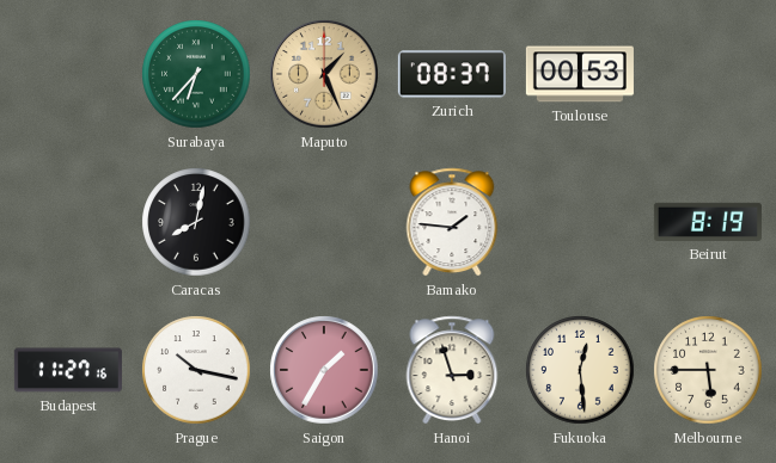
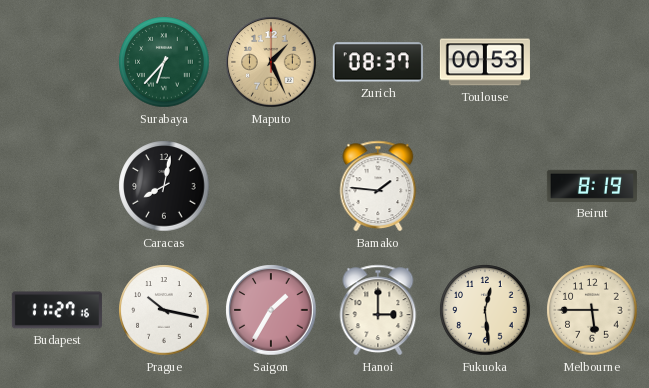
Hanoi: 2:57 -> 3:00
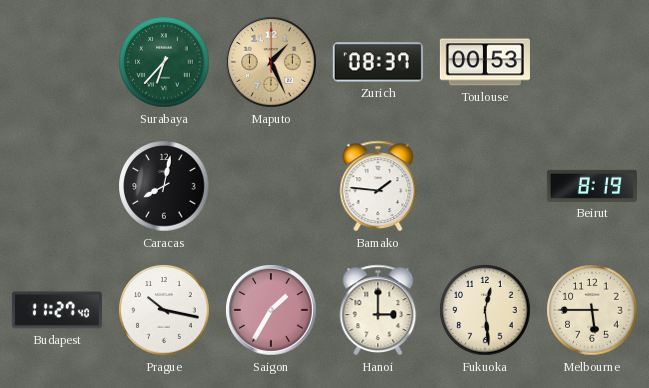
Budapest: 11:27:16 -> 11:27:40
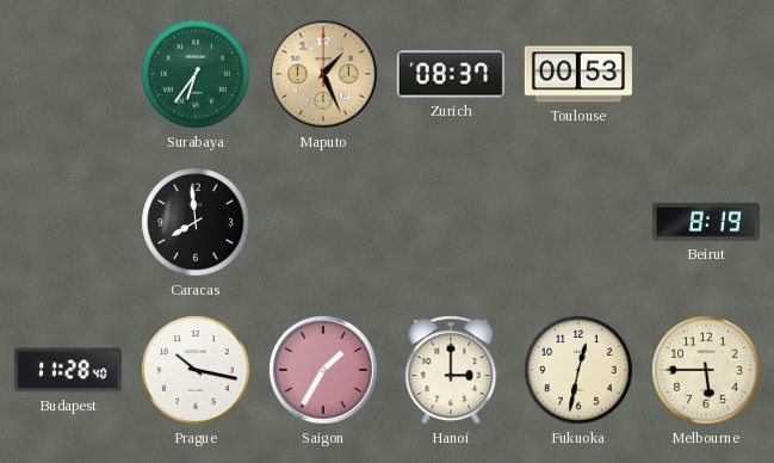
Surabaya: 6:37 -> 6:36
Caracas: 8:02 -> 7:59
Bamako: 1:46 -> none
Budapest: 11:27 -> 11:28
Fukuoka: 12:29 -> 12:32
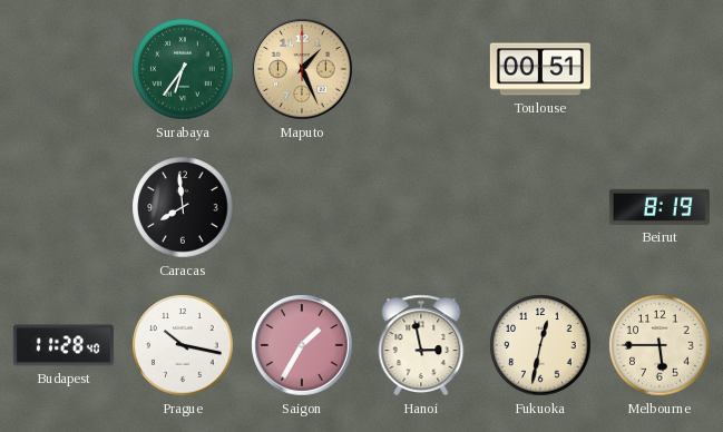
Zurich: 08:37 -> none
Toulouse: 00:53 -> 00:51
Hanoi: 3:00 -> 2:58
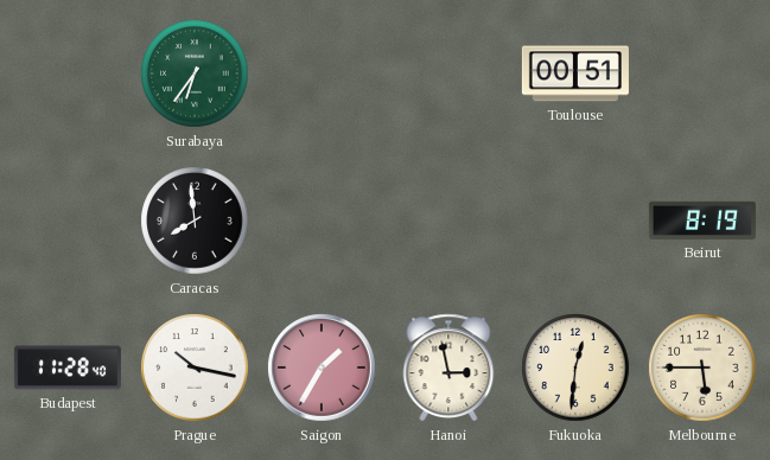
Maputo: 1:26 -> none
Fukuoka: 12:32 -> 12:31
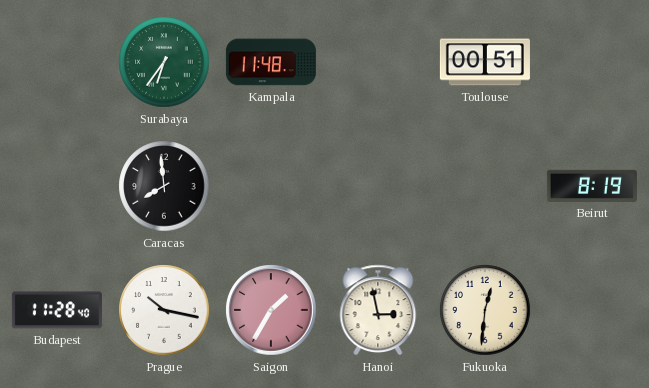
Kampala: none -> 11:48
Melbourne: 5:45 -> none
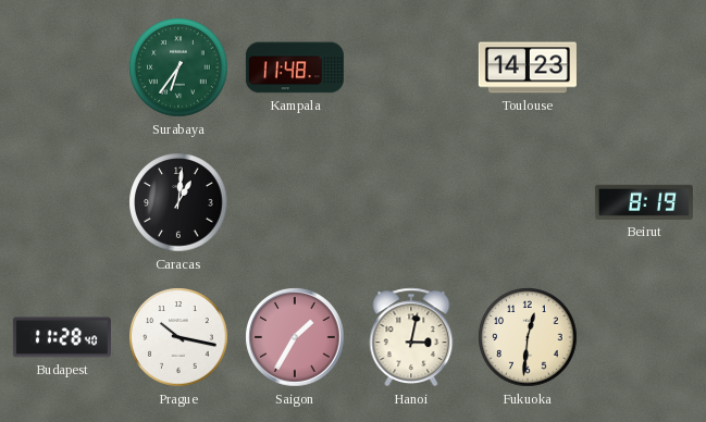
Toulouse: 00:51 -> 14:23
Caracas: 7:59 -> 1:01
Hanoi: 2:58 -> 3:02
